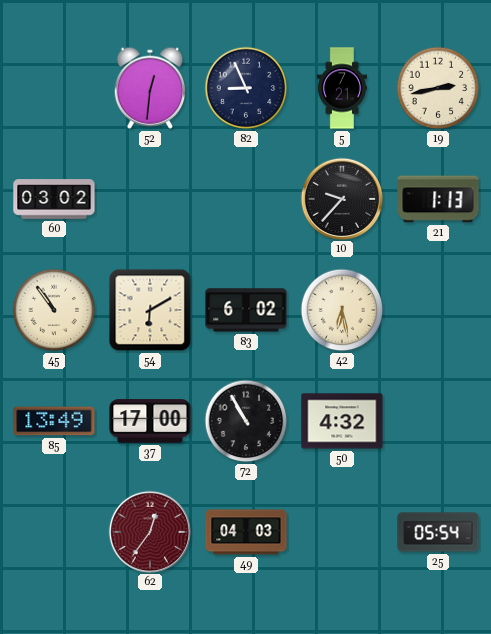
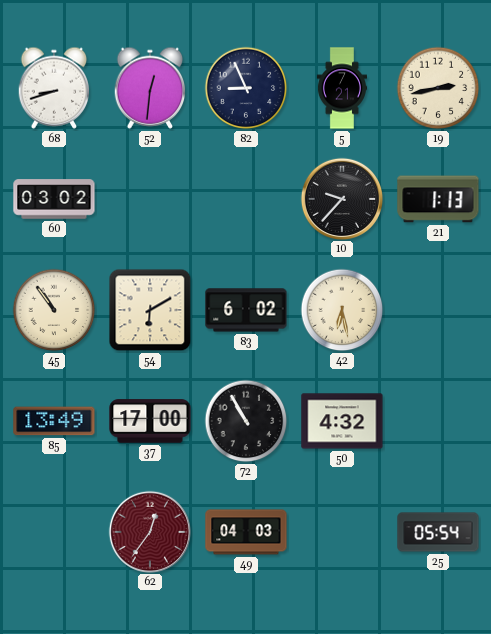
68: none -> 8:42
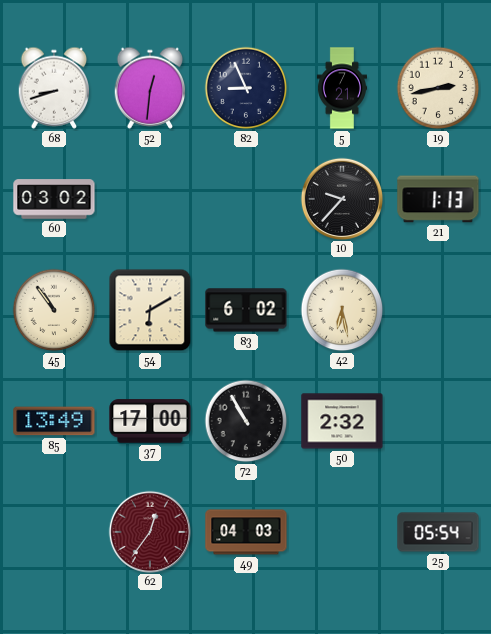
50: 4:32 -> 2:32
